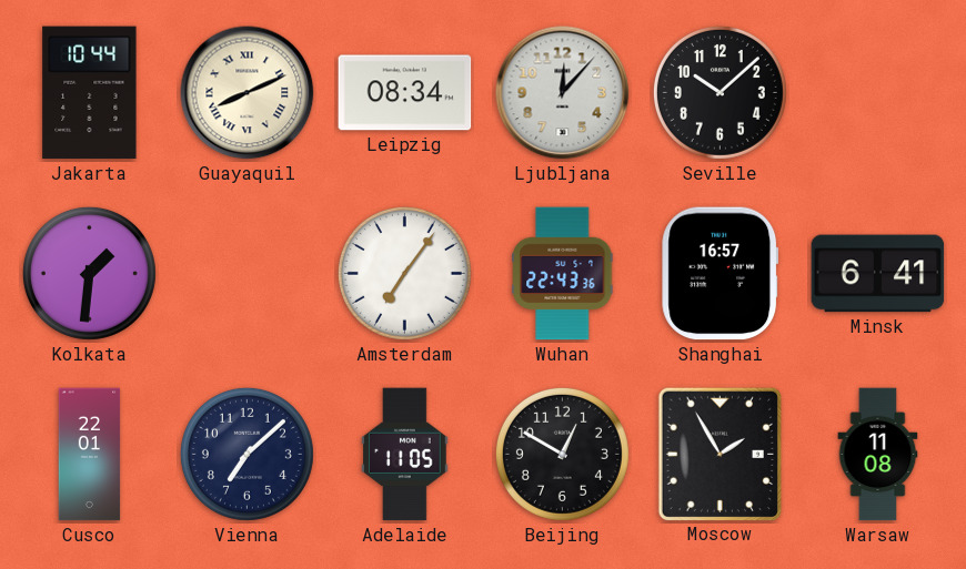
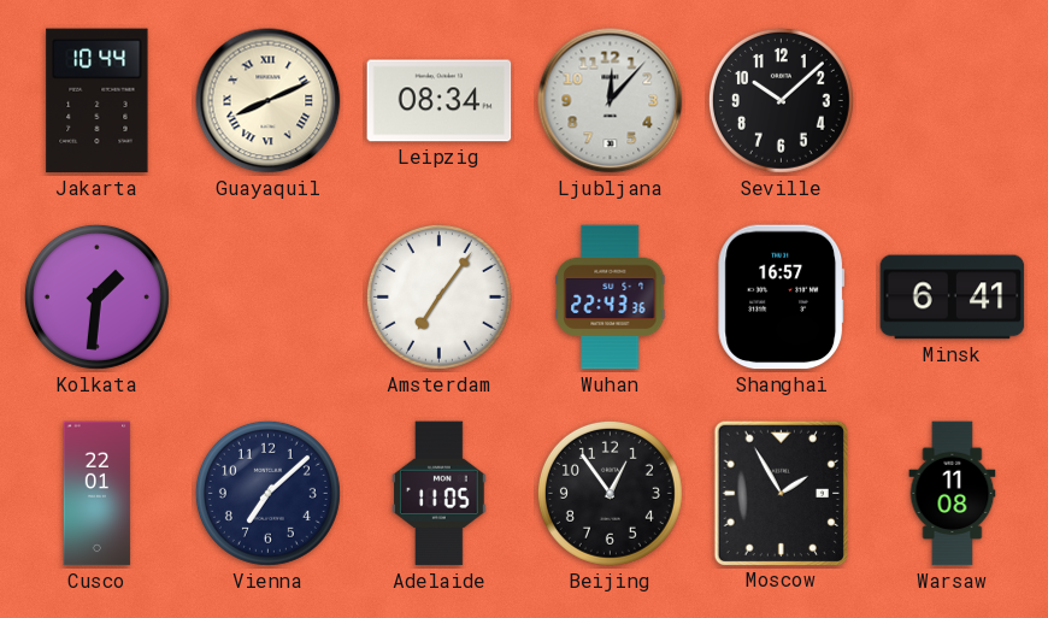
Beijing: 12:50 -> 12:54
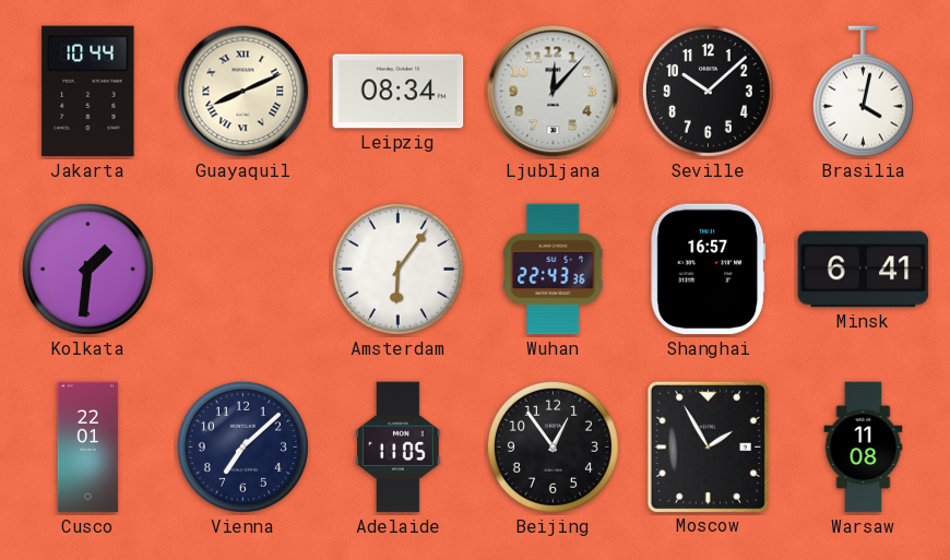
Brasilia: none -> 4:02
Amsterdam: 7:06 -> 6:06
